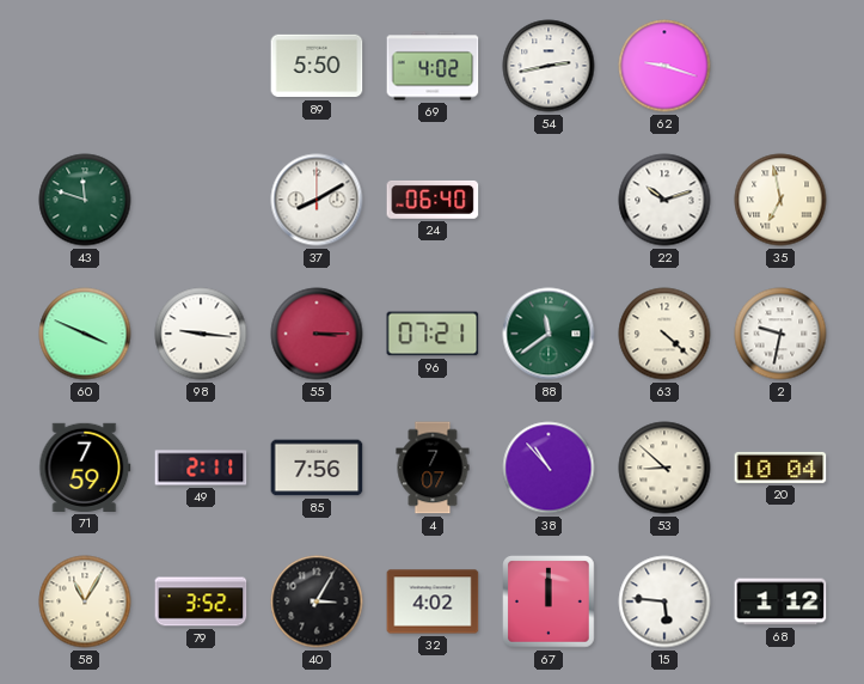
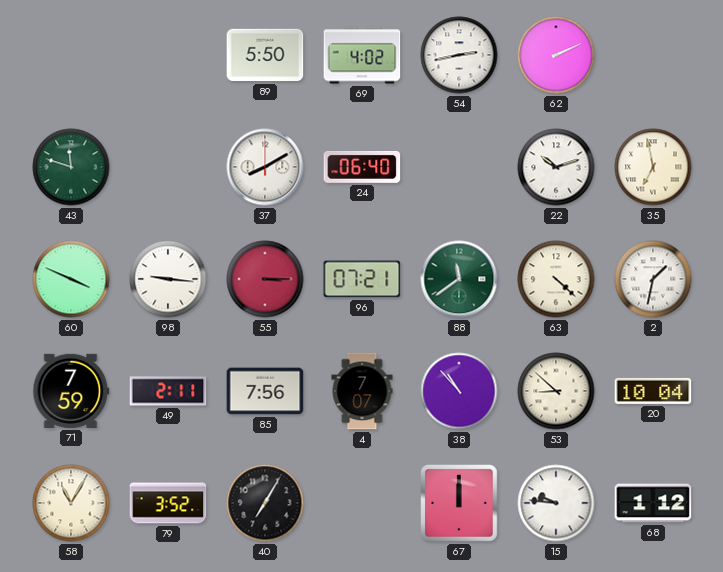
62: 9:18 -> 2:11
2: 9:32 -> 1:32
40: 3:05 -> 7:05
32: 4:02 -> none
15: 5:46 -> 9:46
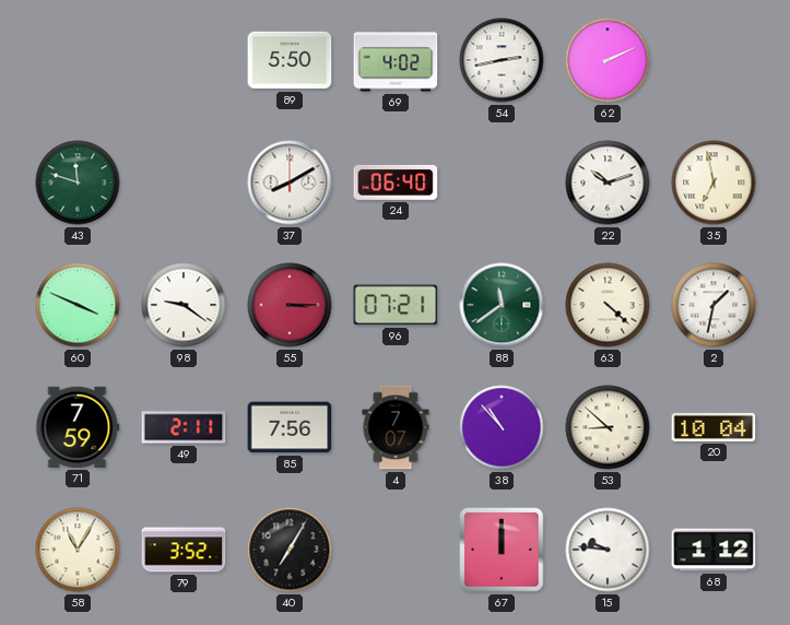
98: 9:16 -> 9:21
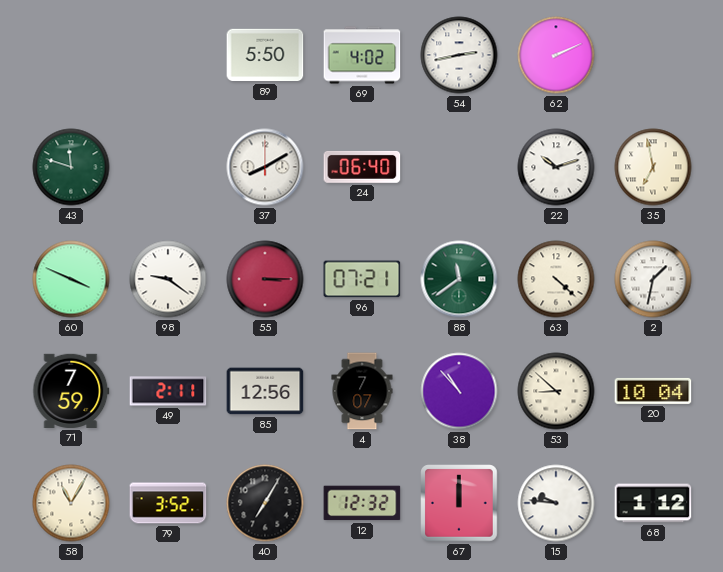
85: 7:56 -> 12:56
12: none -> 12:32
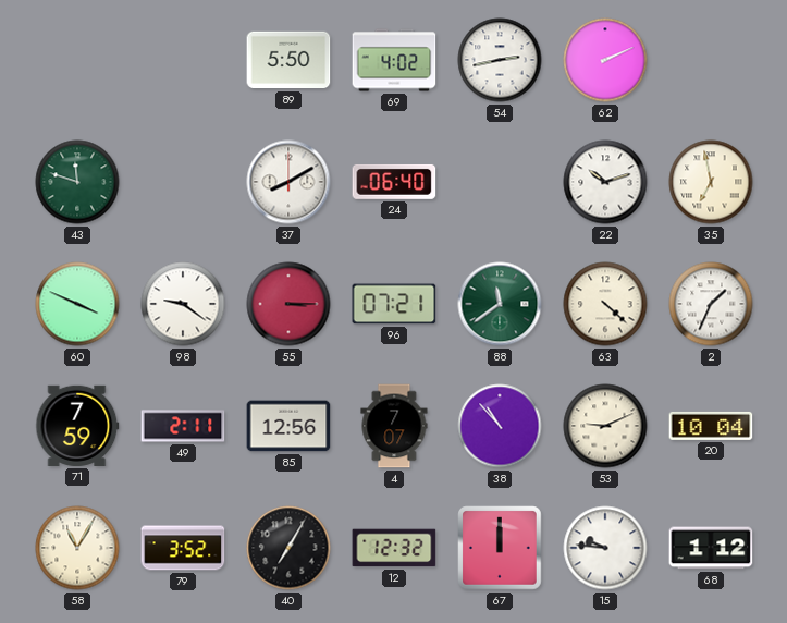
2: 1:32 -> 1:34
53: 8:52 -> 9:11
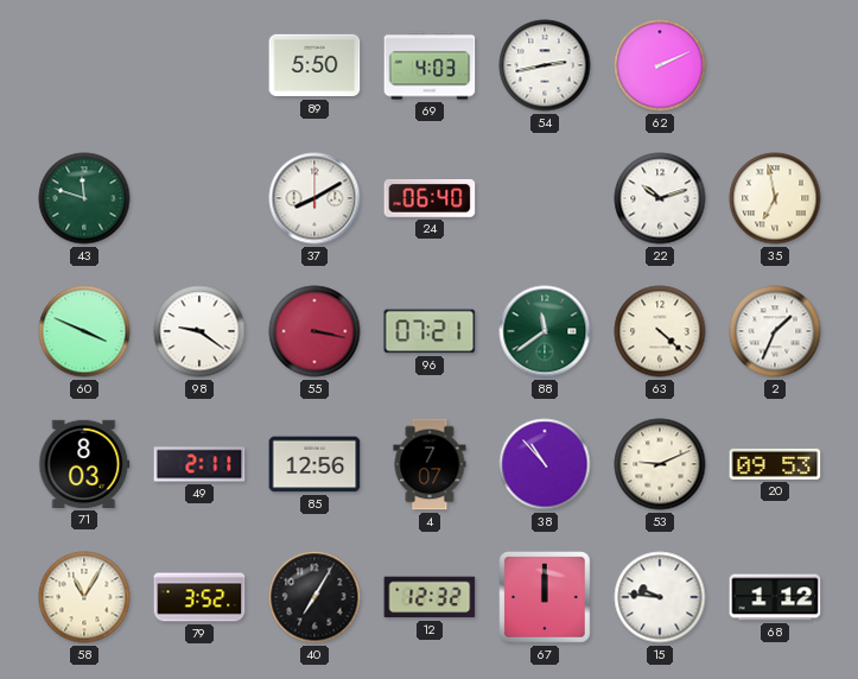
69: 4:02 -> 4:03
55: 3:15 -> 3:17
71: 7:59 -> 8:03
20: 10:04 -> 09:53
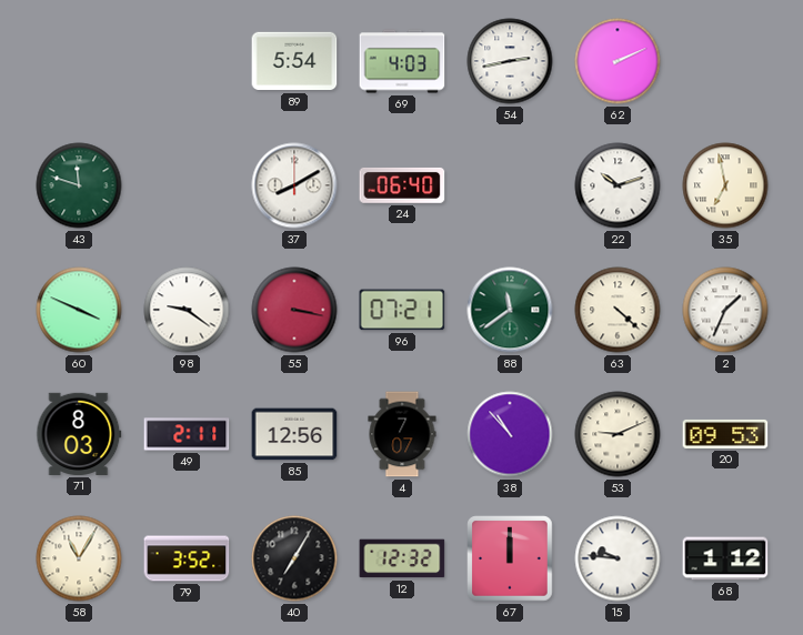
89: 5:50 -> 5:54
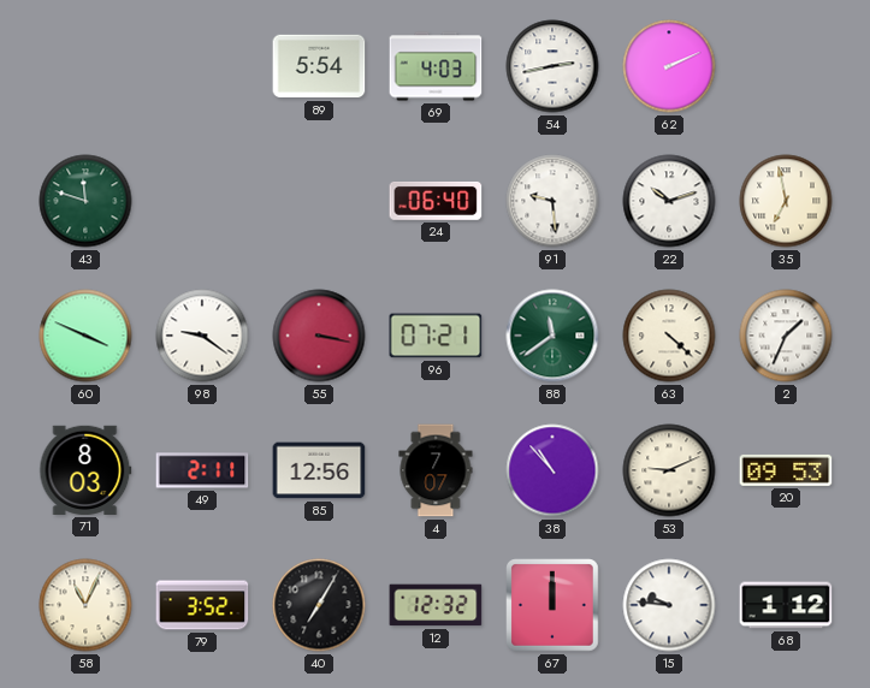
37: 8:10 -> none
91: none -> 9:29
58: 11:05 -> 11:04
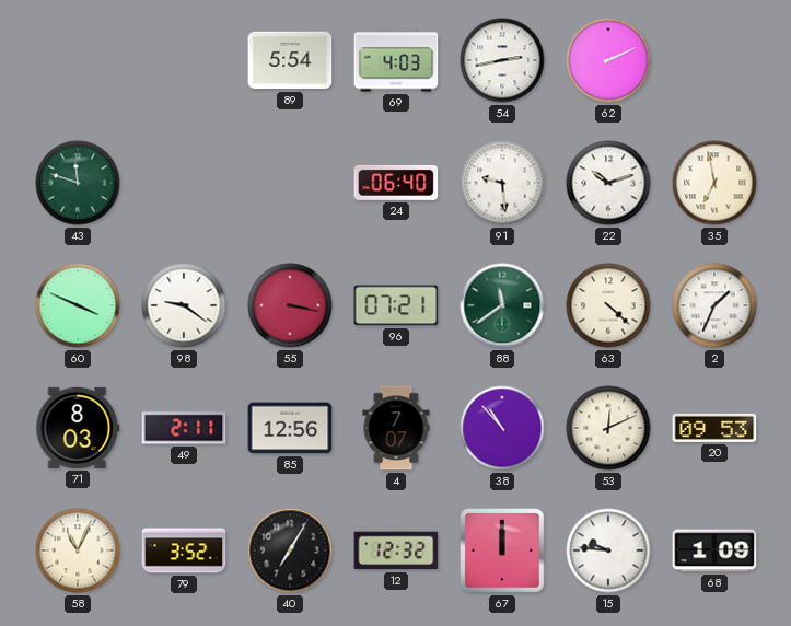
53: 9:11 -> 12:11
68: 1:12 -> 1:09
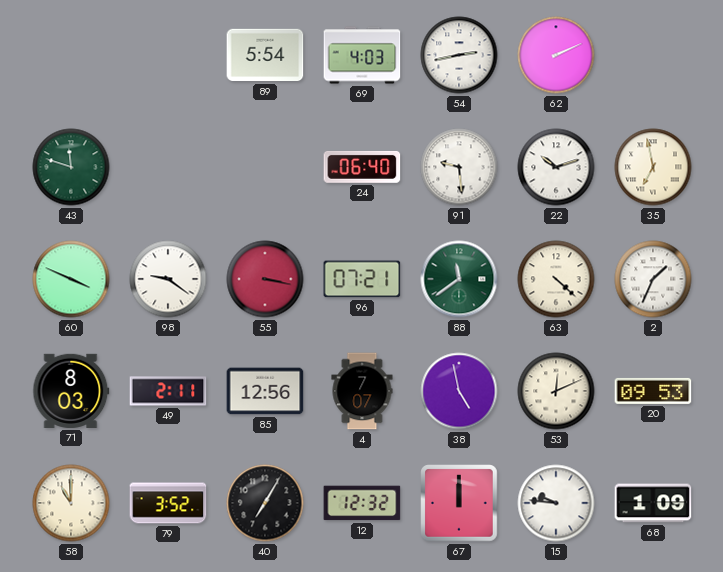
38: 10:53 -> 4:58
58: 11:04 -> 11:00
